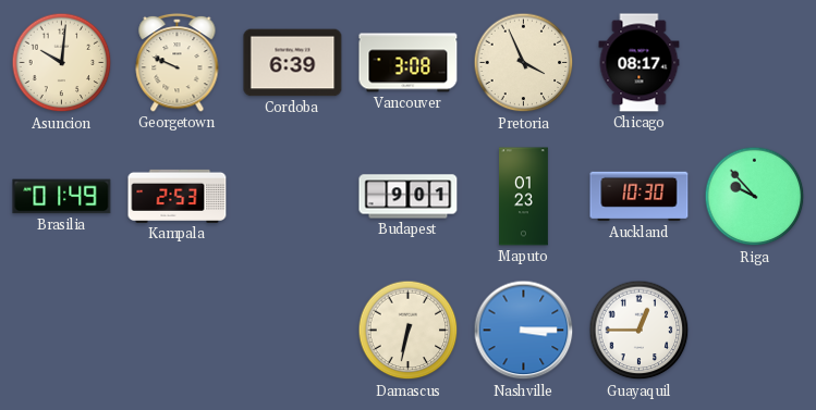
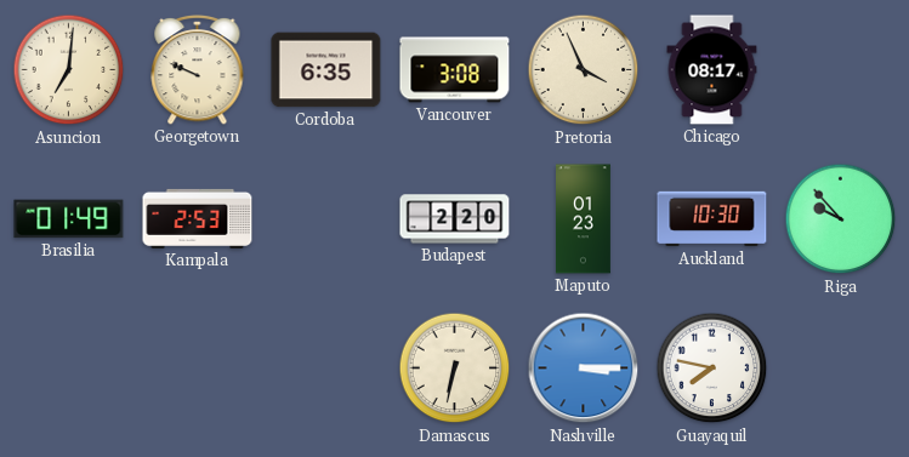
Asuncion: 10:01 -> 7:01
Cordoba: 6:39 -> 6:35
Budapest: 9:01 -> 2:20
Guayaquil: 12:45 -> 7:47
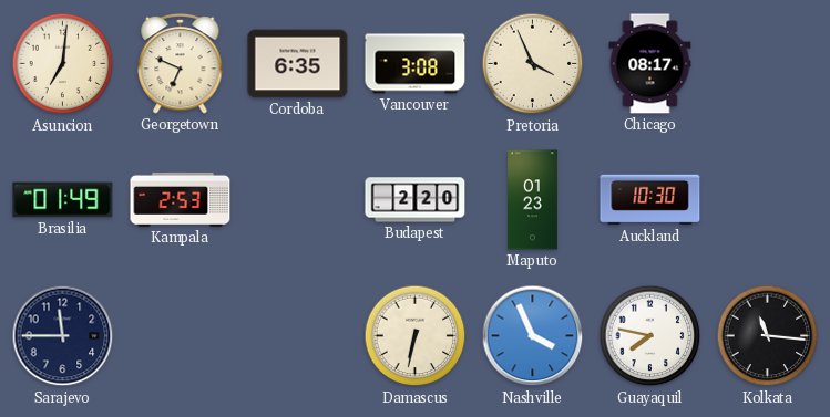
Georgetown: 9:49 -> 6:49
Riga: 9:53 -> none
Sarajevo: none -> 11:45
Nashville: 3:15 -> 3:56
Kolkata: none -> 11:16
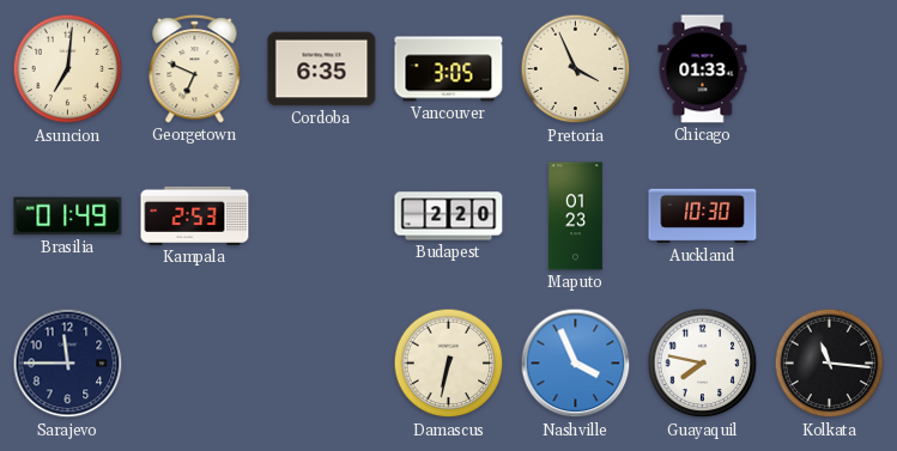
Vancouver: 3:08 -> 3:05
Chicago: 08:17 -> 01:33
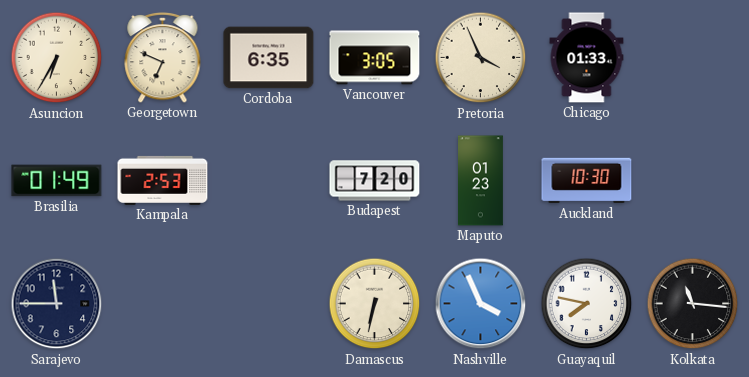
Asuncion: 7:01 -> 6:35
Budapest: 2:20 -> 7:20
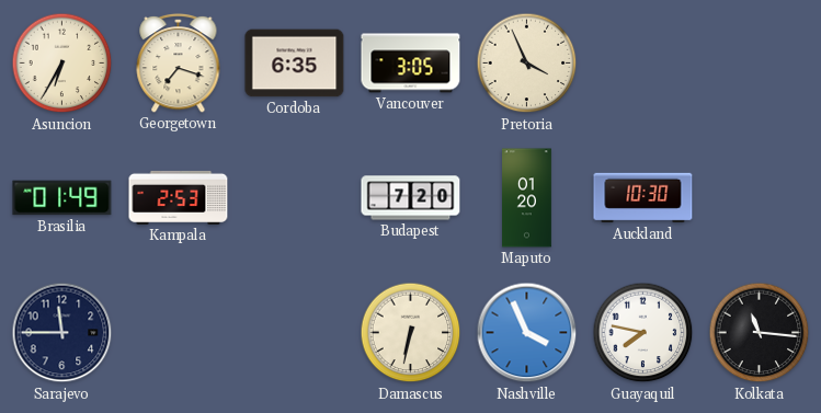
Georgetown: 6:49 -> 7:18
Chicago: 01:33 -> none
Maputo: 01:23 -> 01:20
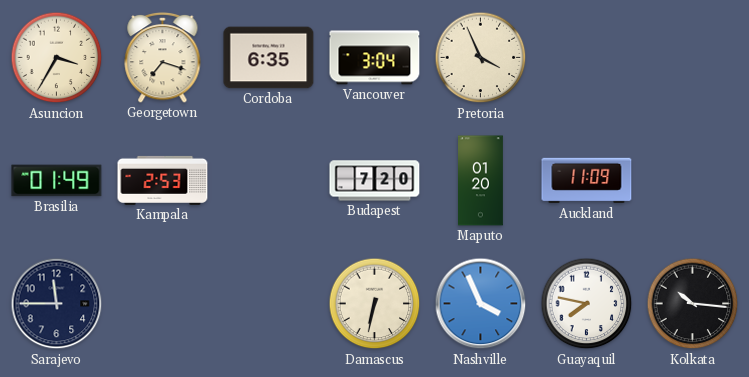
Asuncion: 6:35 -> 3:35
Vancouver: 3:05 -> 3:04
Auckland: 10:30 -> 11:09
Kolkata: 11:16 -> 10:16
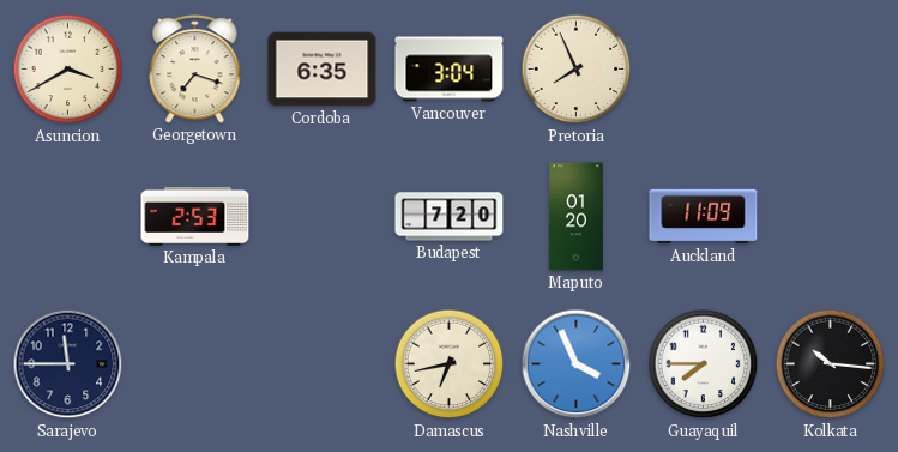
Asuncion: 3:35 -> 3:40
Pretoria: 3:56 -> 7:56
Brasilia: 01:49 -> none
Damascus: 6:32 -> 6:43
Guayaquil: 7:47 -> 7:45
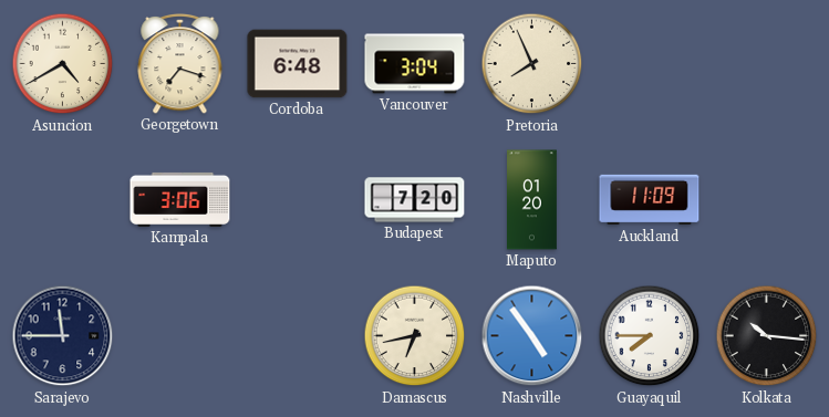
Asuncion: 3:40 -> 4:40
Cordoba: 6:35 -> 6:48
Kampala: 2:53 -> 3:06
Nashville: 3:56 -> 4:54
